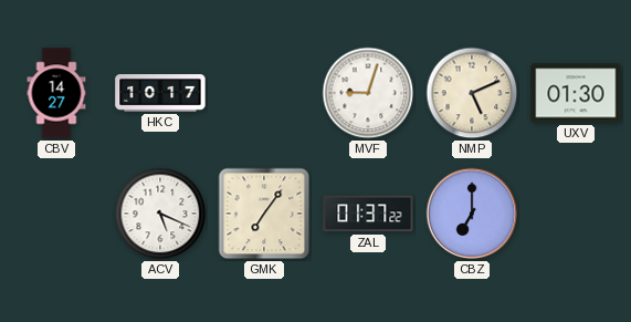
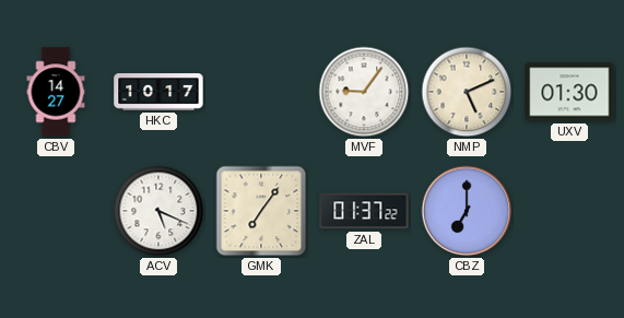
MVF: 9:03 -> 9:06
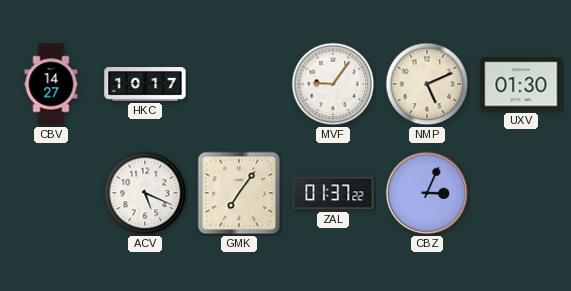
CBZ: 7:00 -> 3:04
